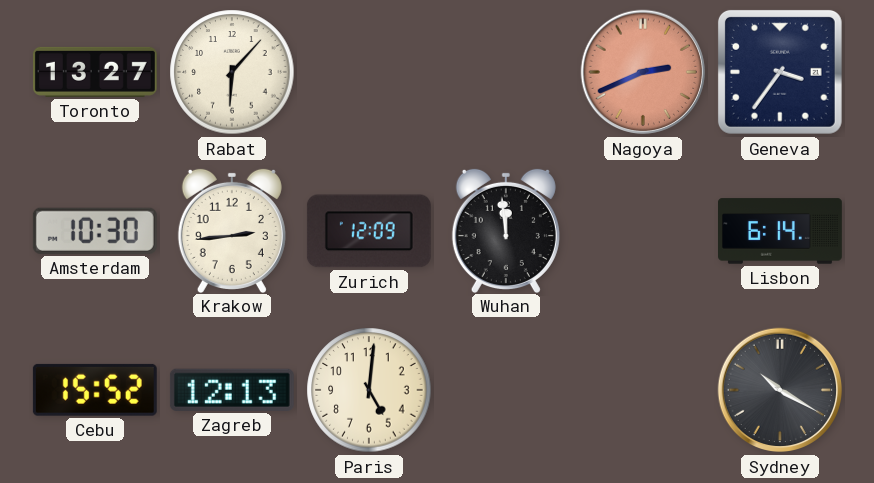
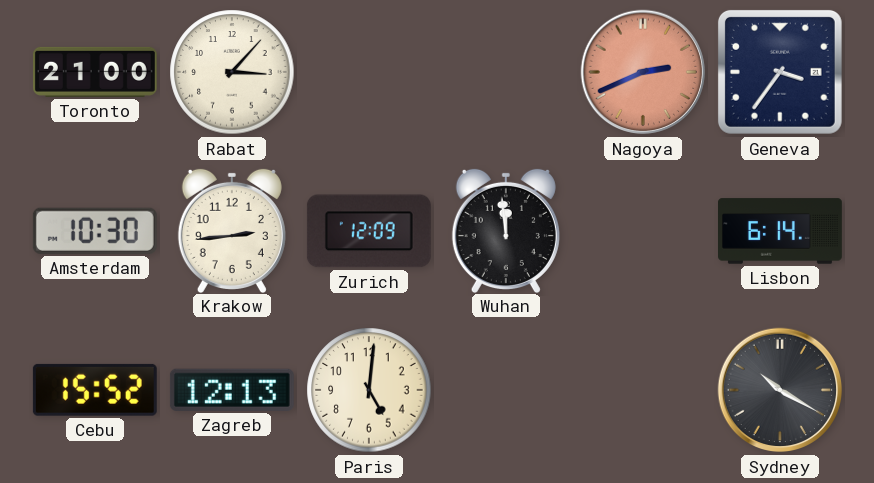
Toronto: 13:27 -> 21:00
Rabat: 6:07 -> 3:07
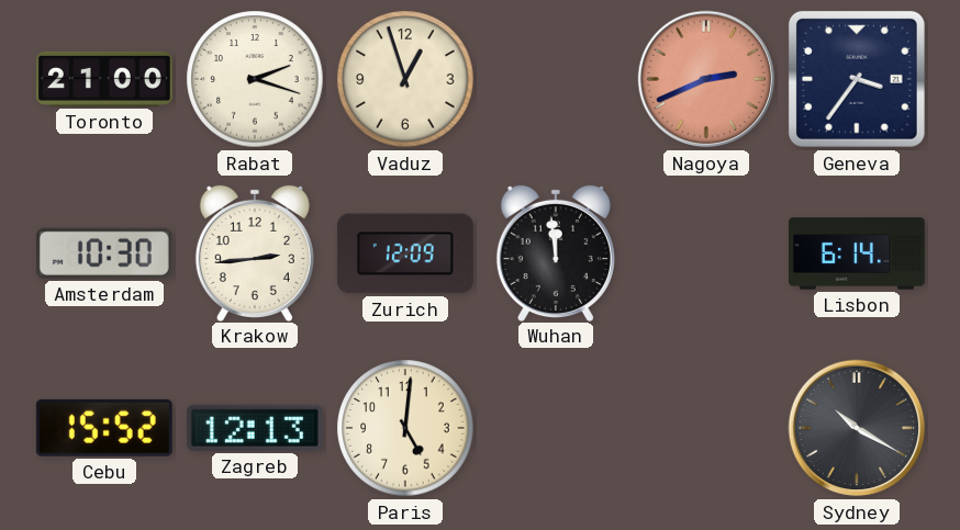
Rabat: 3:07 -> 2:18
Vaduz: none -> 12:57
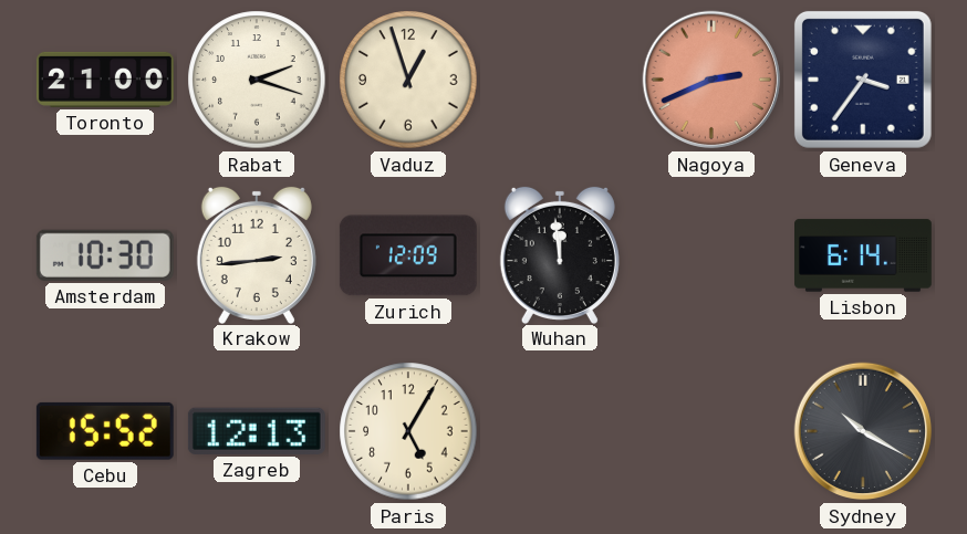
Paris: 5:01 -> 5:05
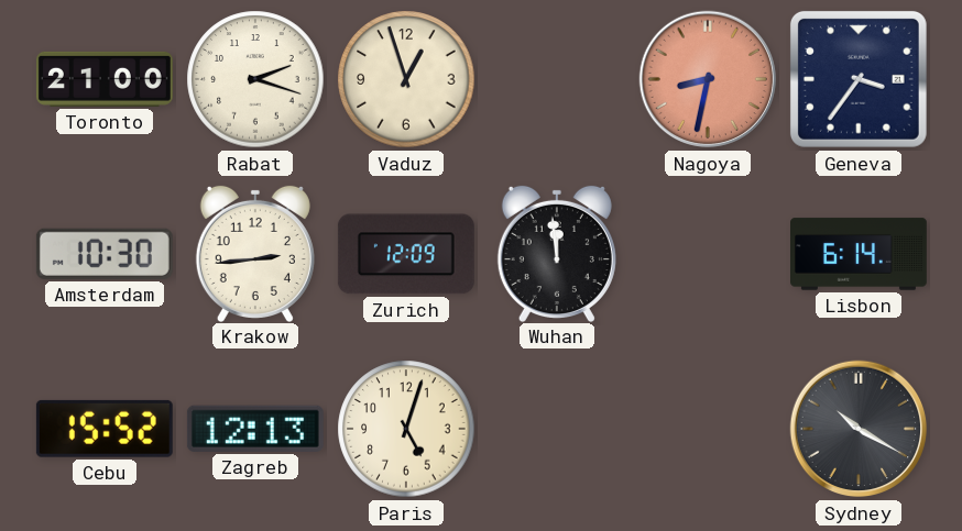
Nagoya: 2:41 -> 8:32
Paris: 5:05 -> 5:03
